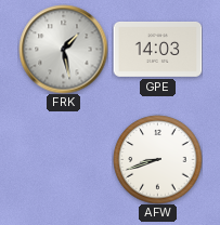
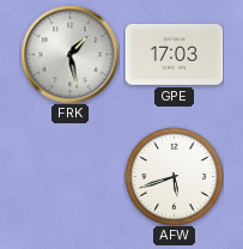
GPE: 14:03 -> 17:03
AFW: 8:42 -> 5:42
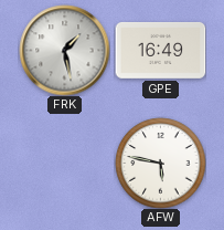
GPE: 17:03 -> 16:49
AFW: 5:42 -> 5:47
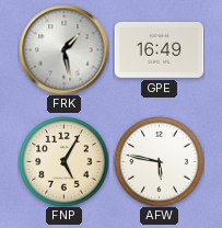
FNP: none -> 5:05
